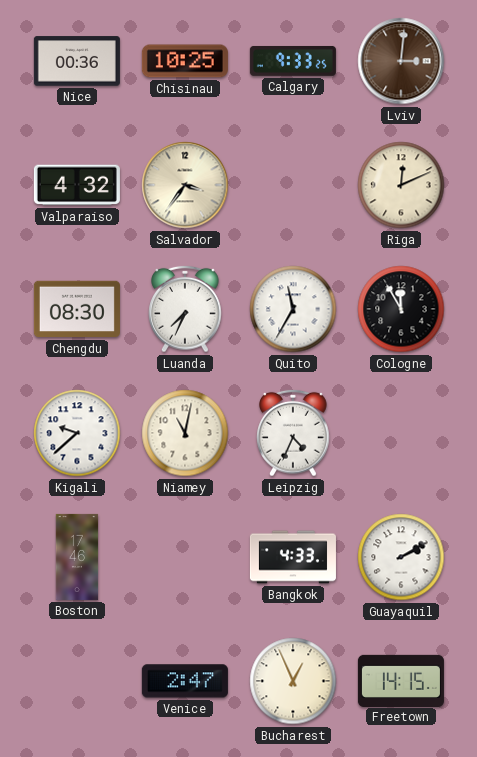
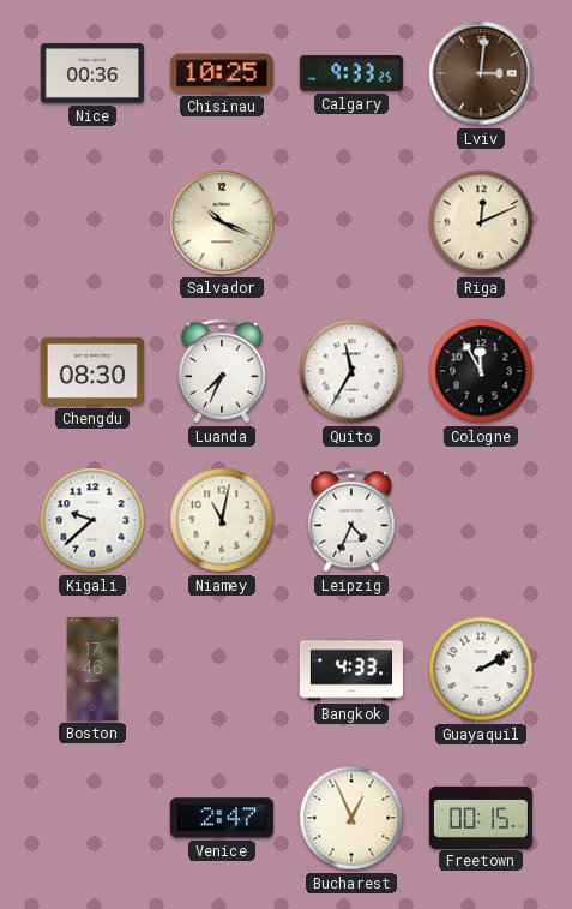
Valparaiso: 4:32 -> none
Salvador: 3:36 -> 10:19
Freetown: 14:15 -> 00:15
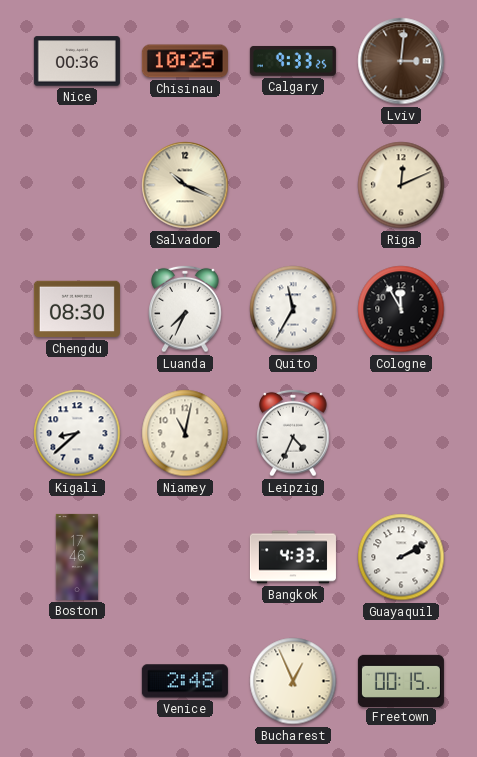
Kigali: 9:38 -> 8:38
Venice: 2:47 -> 2:48
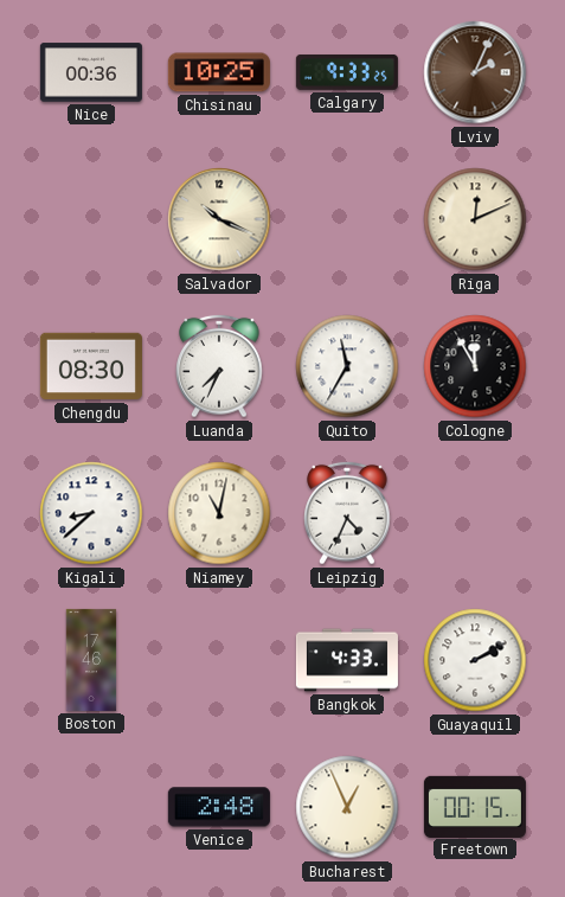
Lviv: 3:01 -> 2:04
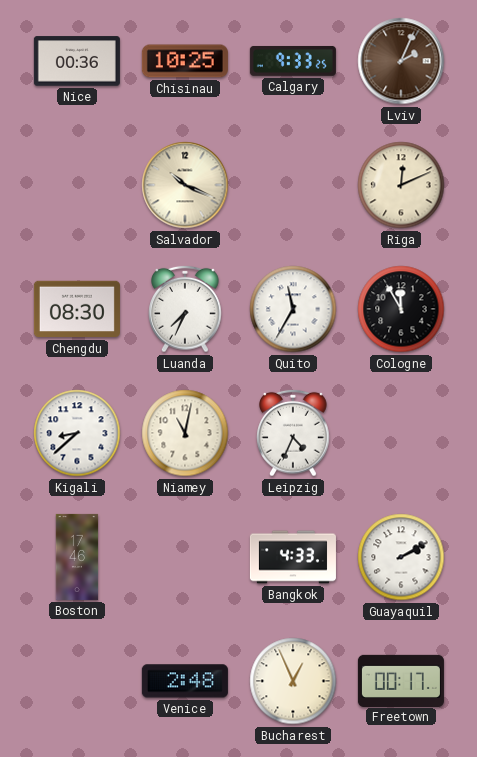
Freetown: 00:15 -> 00:17
